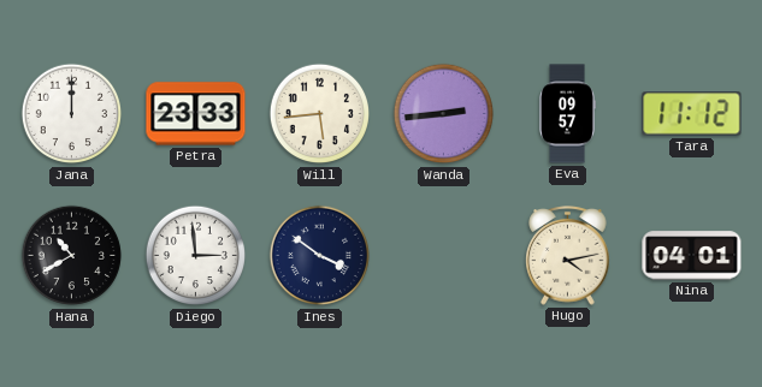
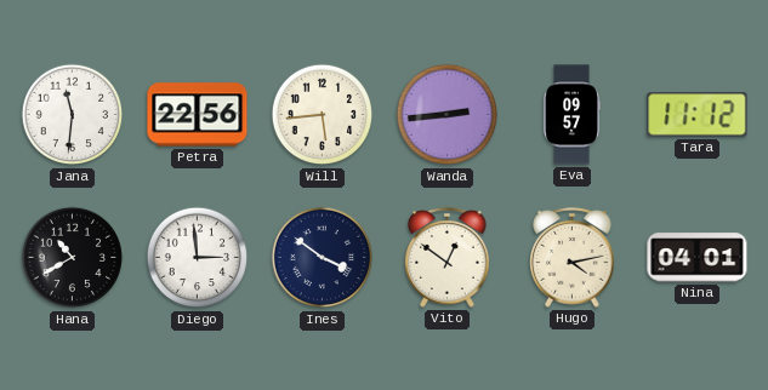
Jana: 12:00 -> 11:31
Petra: 23:33 -> 22:56
Vito: none -> 12:51
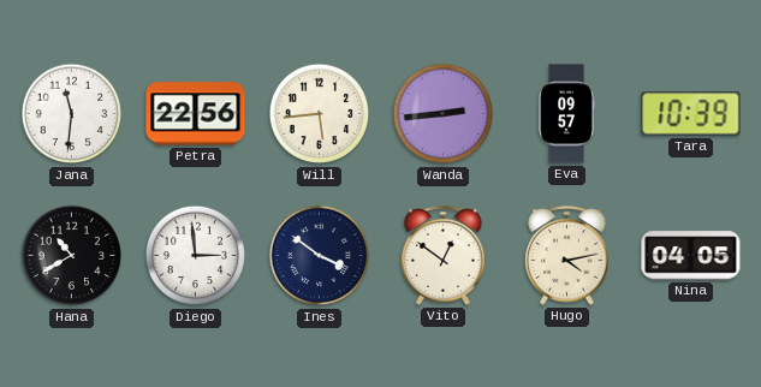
Tara: 11:12 -> 10:39
Nina: 04:01 -> 04:05
